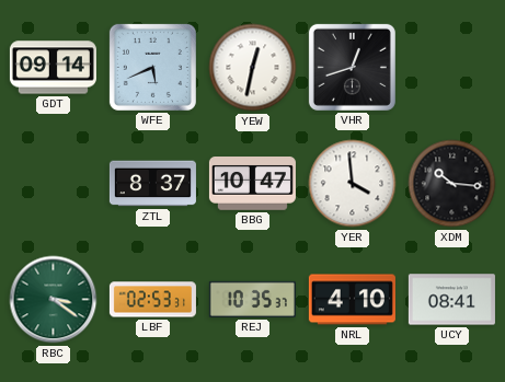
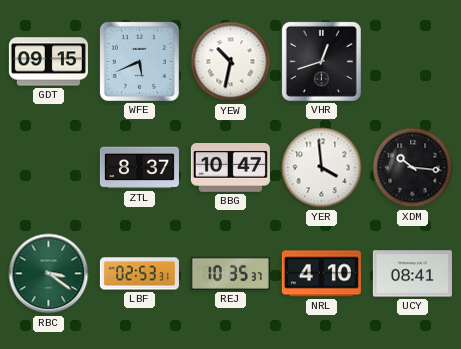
GDT: 09:14 -> 09:15
YEW: 12:32 -> 10:32
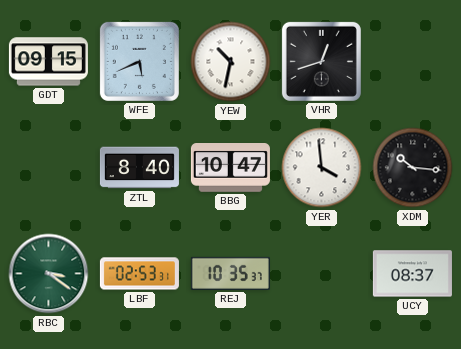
ZTL: 8:37 -> 8:40
NRL: 4:10 -> none
UCY: 08:41 -> 08:37
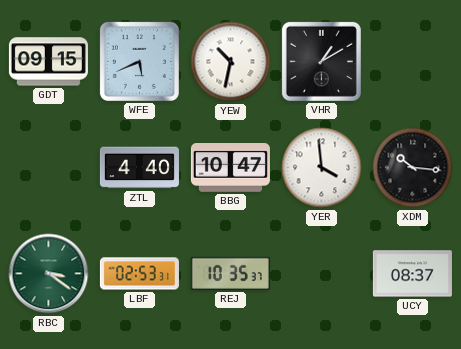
VHR: 12:42 -> 1:10
ZTL: 8:40 -> 4:40
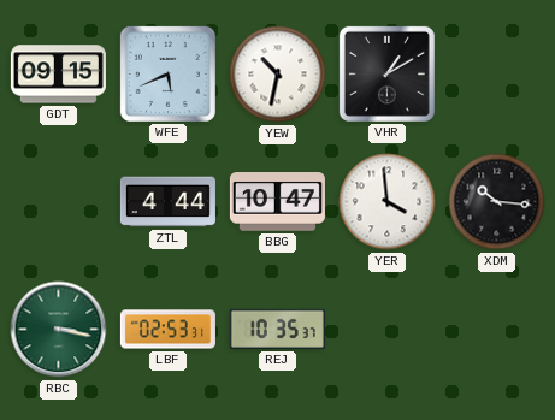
ZTL: 4:40 -> 4:44
RBC: 3:21 -> 3:17
UCY: 08:37 -> none
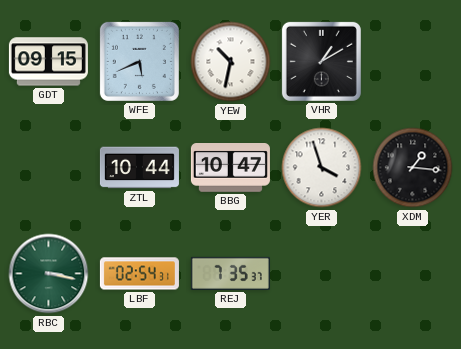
ZTL: 4:44 -> 10:44
YER: 3:59 -> 3:57
XDM: 10:16 -> 1:16
LBF: 02:53 -> 02:54
REJ: 10:35 -> 7:35
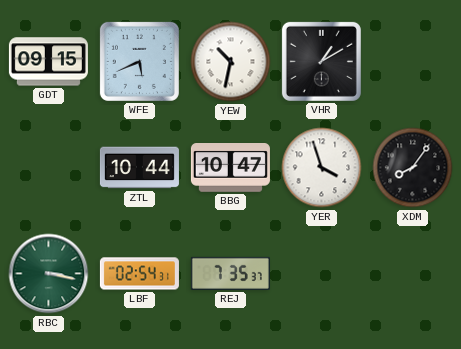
XDM: 1:16 -> 8:06
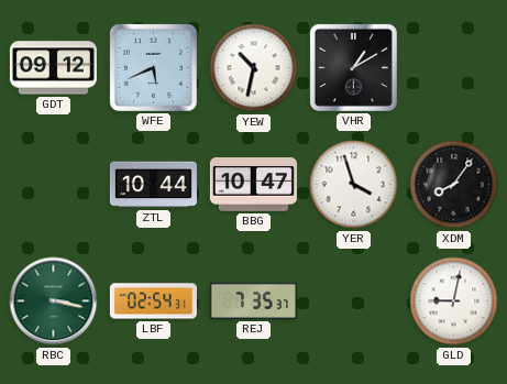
GDT: 09:15 -> 09:12
GLD: none -> 9:02
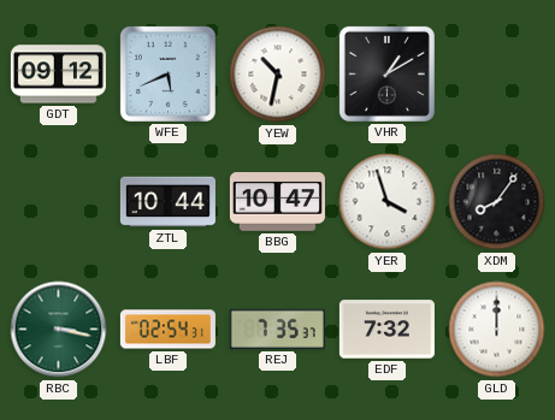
EDF: none -> 7:32
GLD: 9:02 -> 12:00
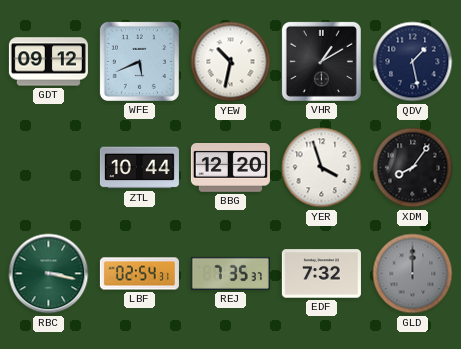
QDV: none -> 1:28
BBG: 10:47 -> 12:20
GLD dial: white -> grey
